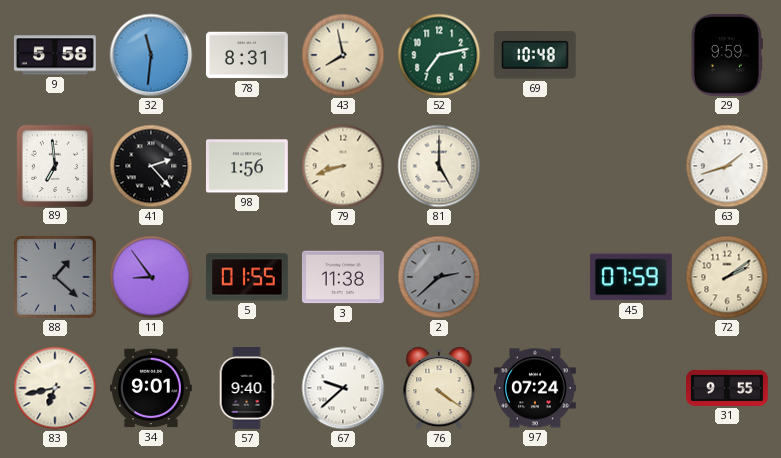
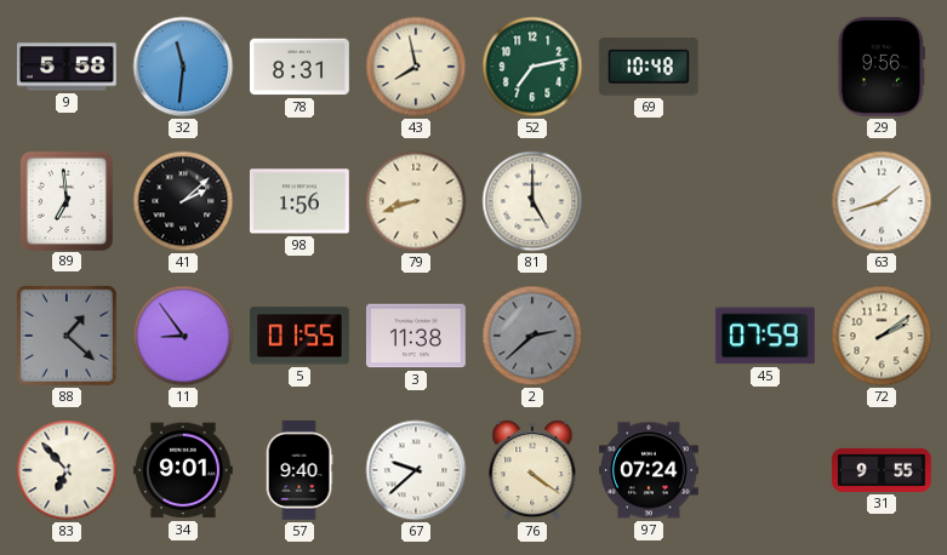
29: 9:59 -> 9:56
41: 2:23 -> 2:08
83: 6:43 -> 6:53
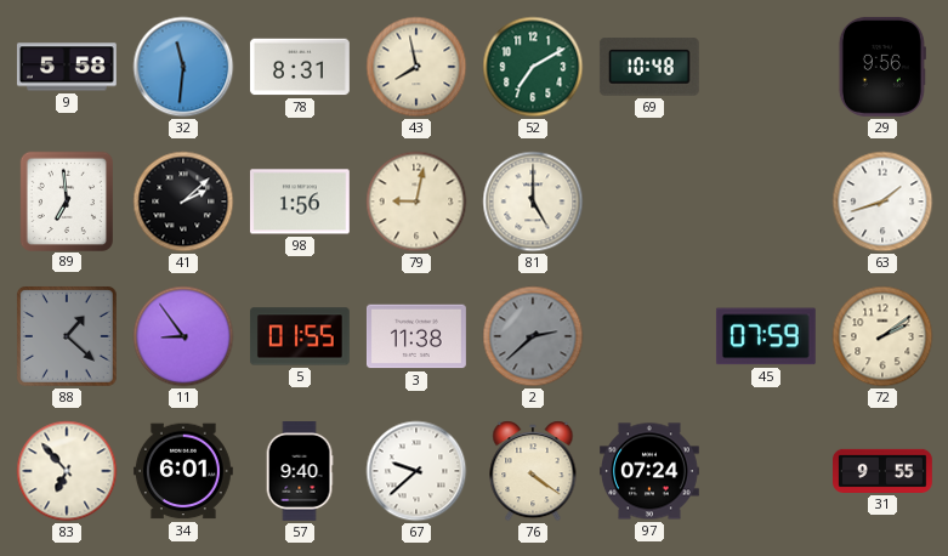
52: 7:13 -> 7:10
79: 8:42 -> 9:02
34: 9:01 -> 6:01
